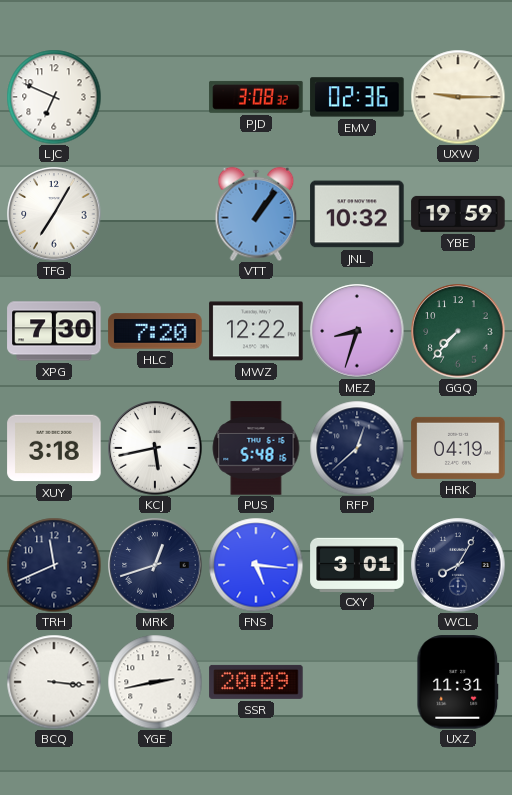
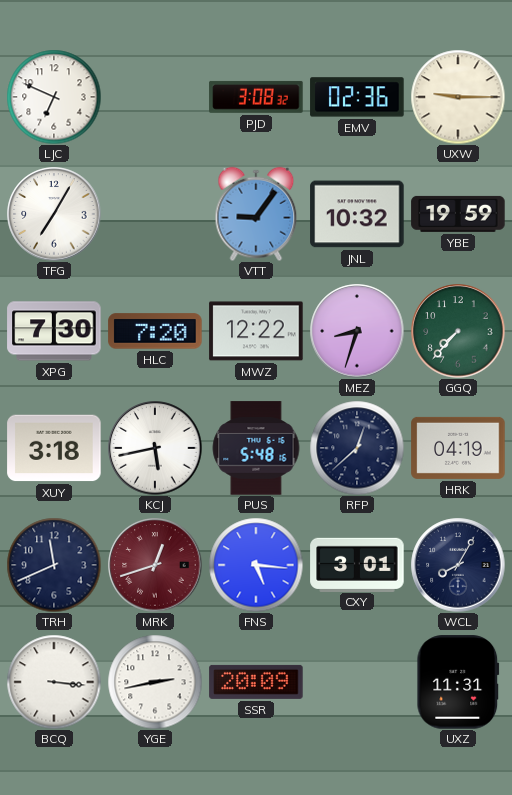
VTT: 1:06 -> 9:06
MRK dial: navy -> burgundy
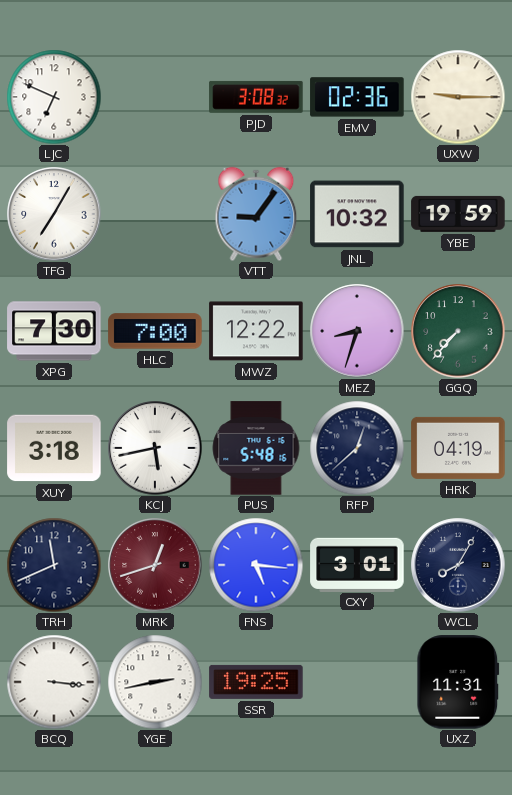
HLC: 7:20 -> 7:00
SSR: 20:09 -> 19:25
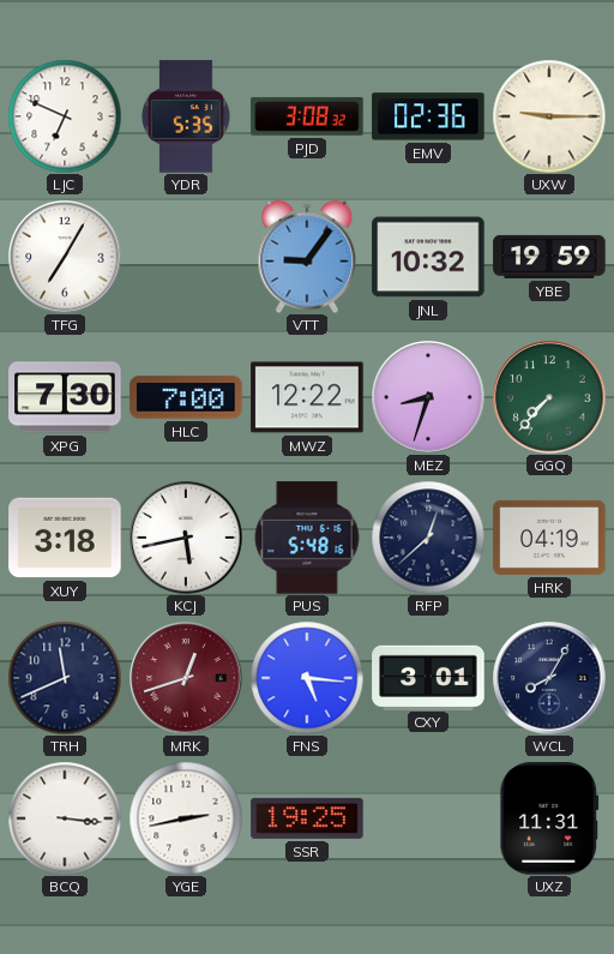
YDR: none -> 5:35
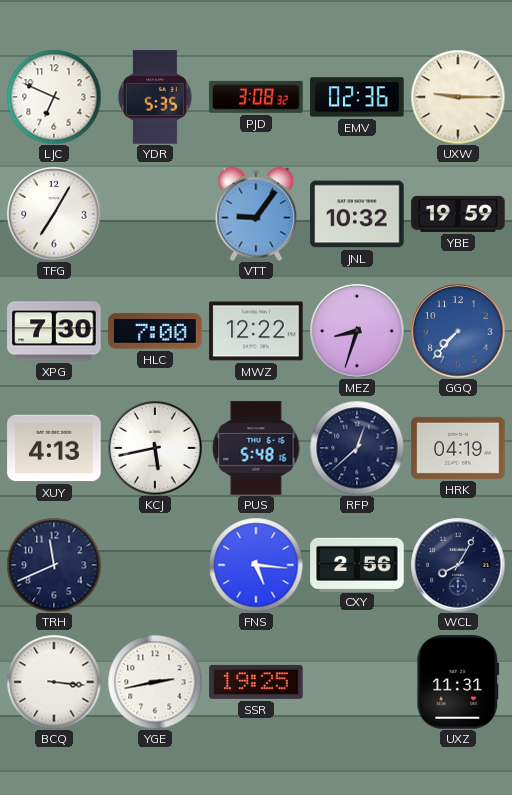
GGQ dial: green -> blue
XUY: 3:18 -> 4:13
MRK: 12:42 -> none
CXY: 3:01 -> 2:56
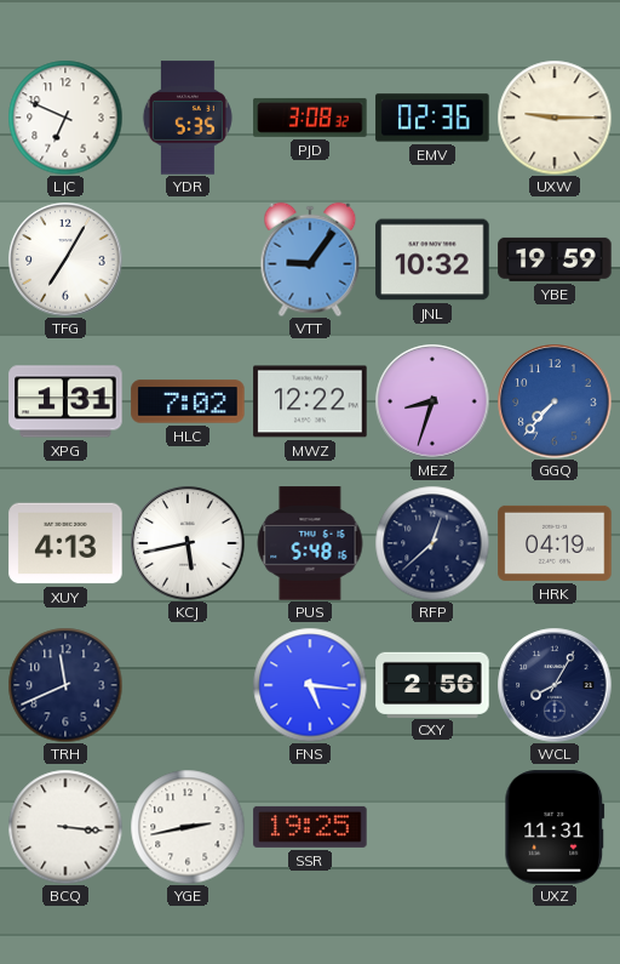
XPG: 7:30 -> 1:31
HLC: 7:00 -> 7:02
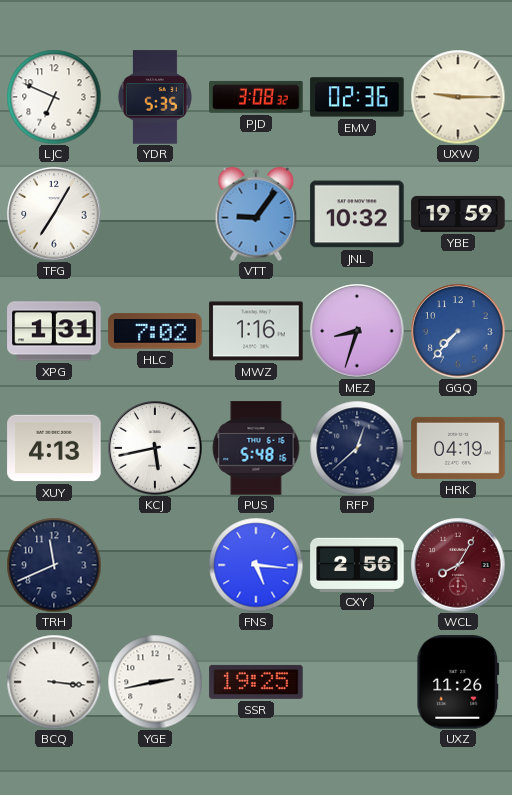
MWZ: 12:22 -> 1:16
WCL dial: navy -> burgundy
UXZ: 11:31 -> 11:26
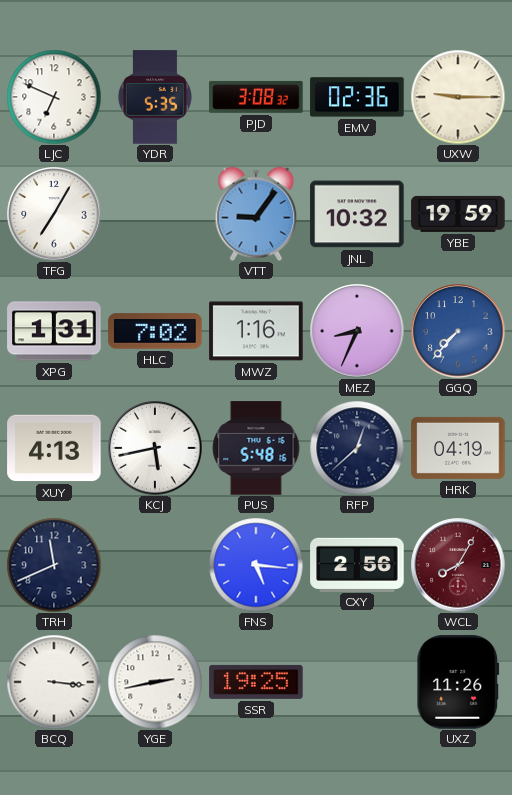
MEZ: 8:33 -> 8:34
